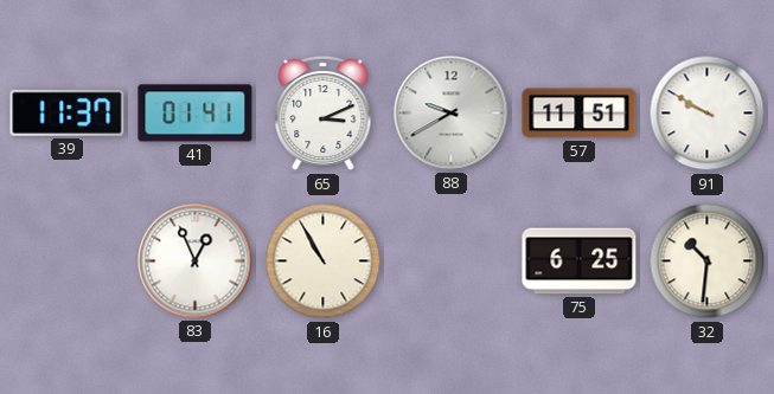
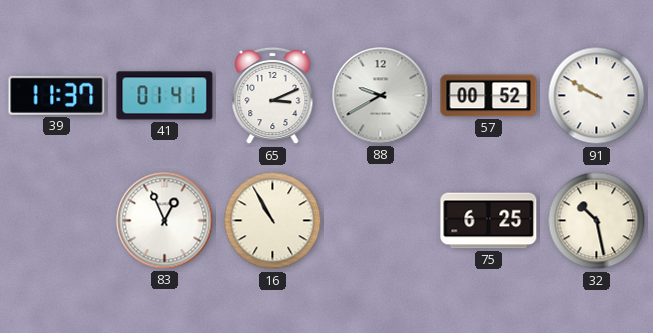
57: 11:51 -> 00:52
32: 10:31 -> 10:28
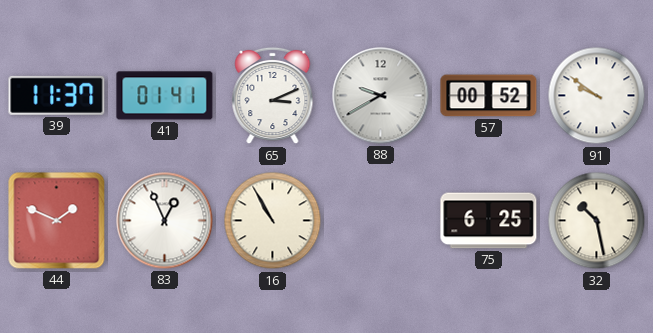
91: 9:50 -> 9:51
44: none -> 1:49
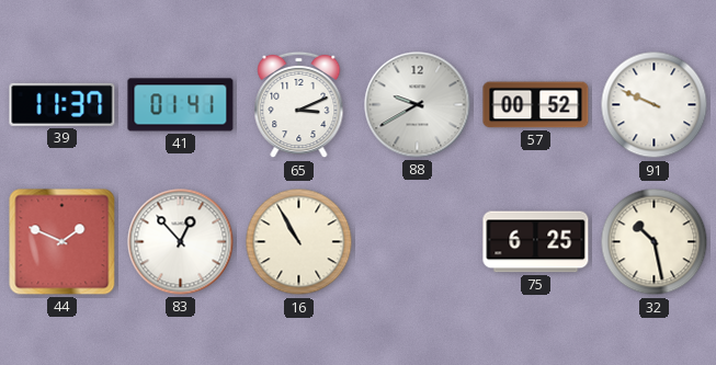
91: 9:51 -> 9:49
83: 12:56 -> 12:53
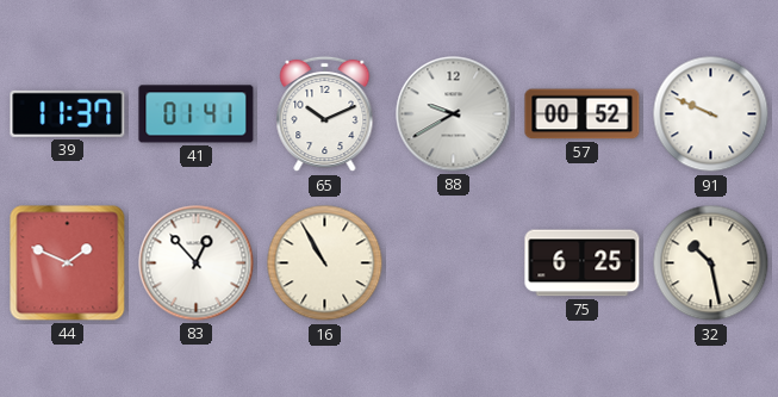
65: 3:11 -> 10:11
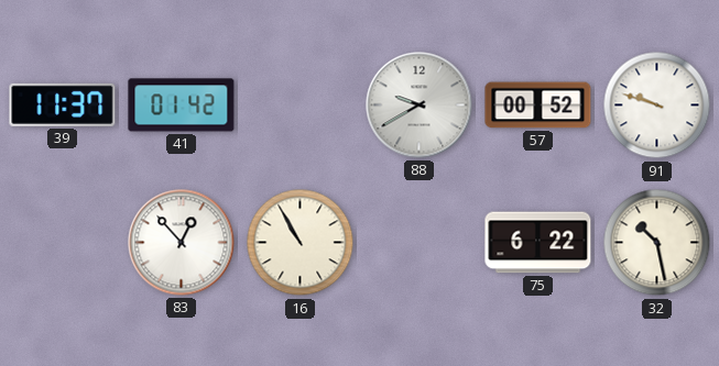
41: 01:41 -> 01:42
65: 10:11 -> none
91: 9:49 -> 9:48
44: 1:49 -> none
75: 6:25 -> 6:22
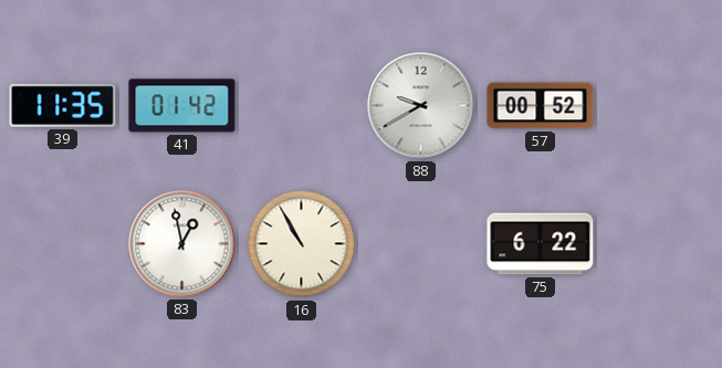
39: 11:37 -> 11:35
91: 9:48 -> none
83: 12:53 -> 12:58
32: 10:28 -> none
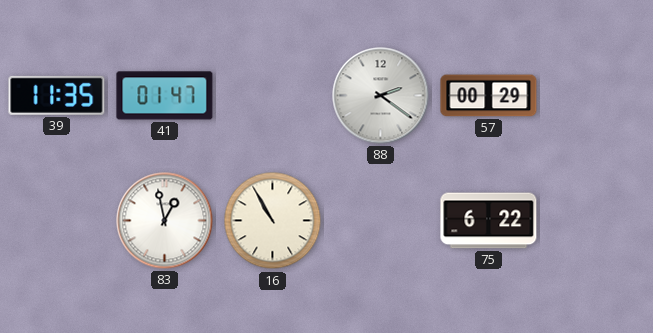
41: 01:42 -> 01:47
88: 9:40 -> 2:21
57: 00:52 -> 00:29
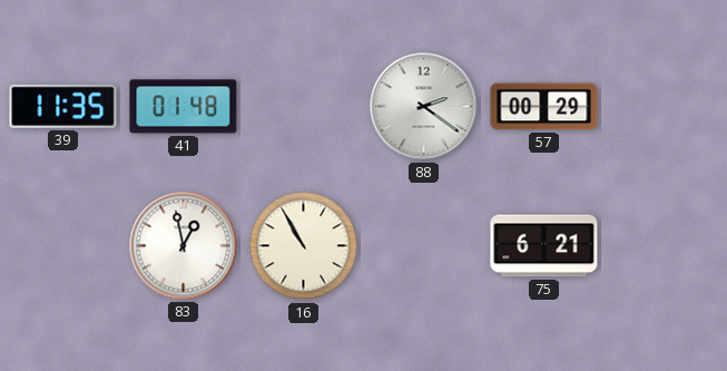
41: 01:47 -> 01:48
75: 6:22 -> 6:21
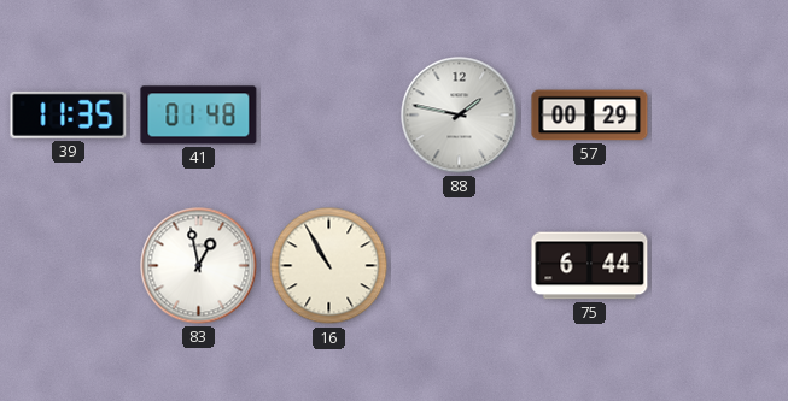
88: 2:21 -> 1:47
75: 6:21 -> 6:44
